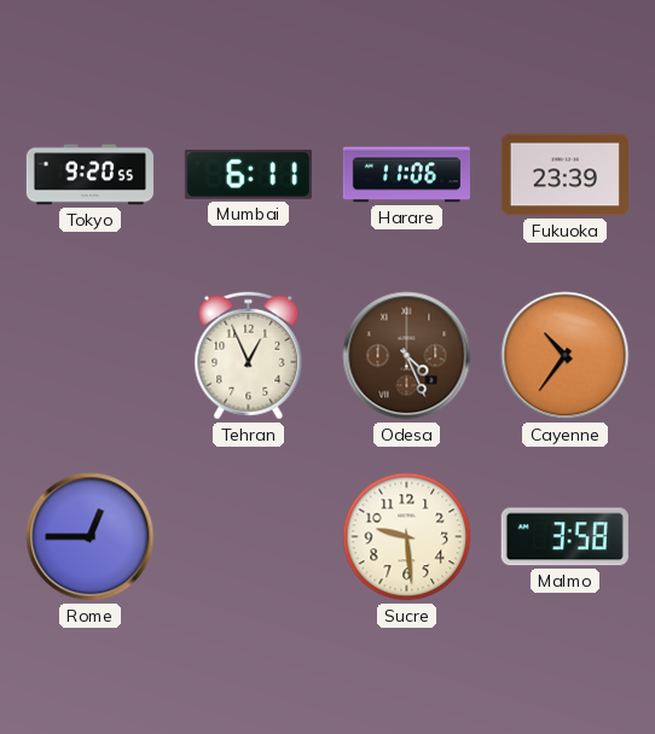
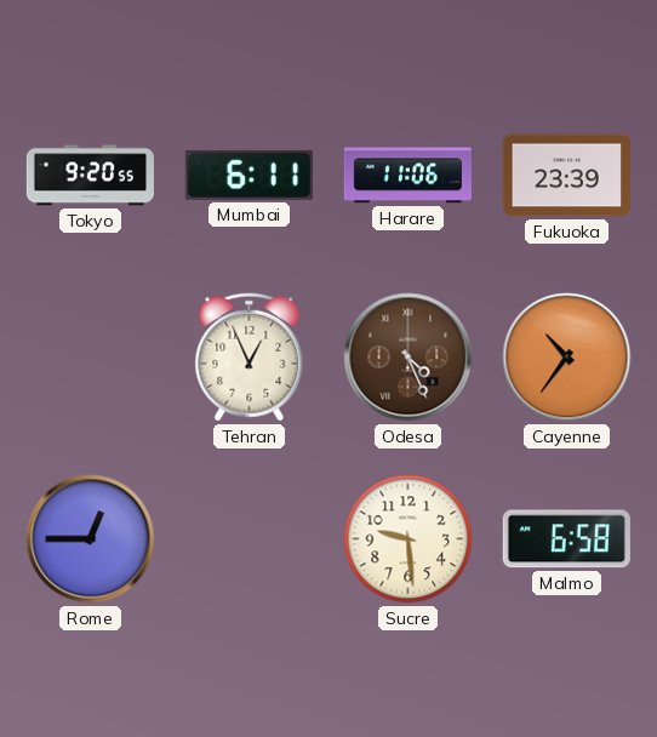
Malmo: 3:58 -> 6:58
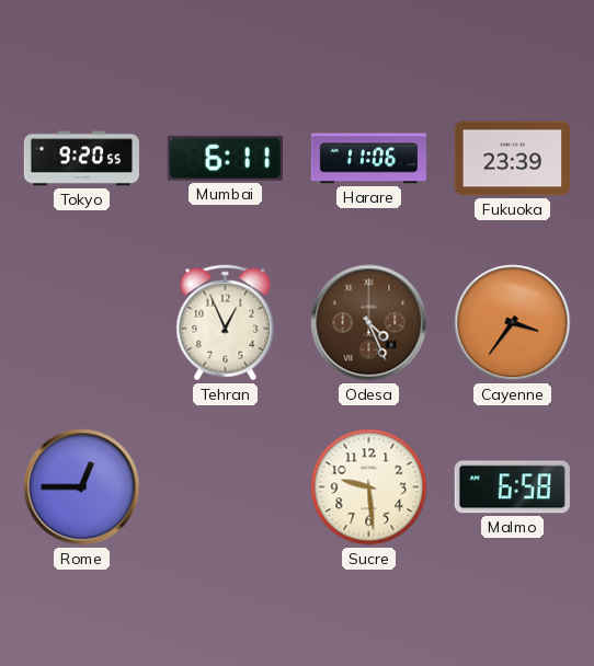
Cayenne: 10:36 -> 3:36
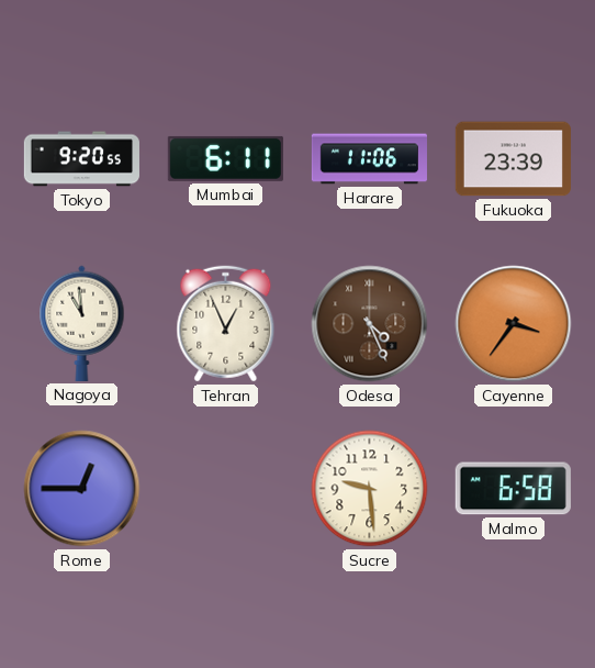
Nagoya: none -> 10:59
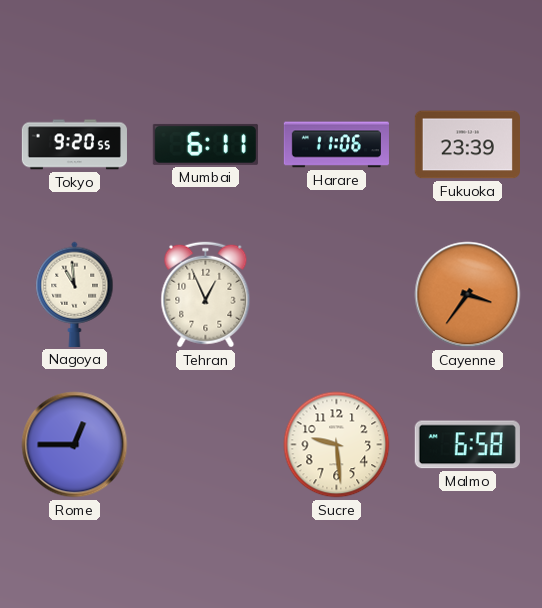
Odesa: 4:26 -> none
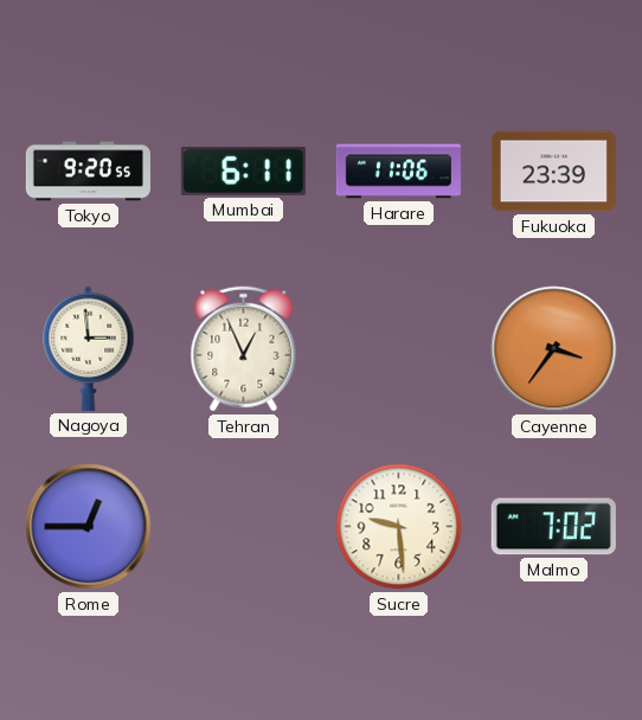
Nagoya: 10:59 -> 2:59
Malmo: 6:58 -> 7:02
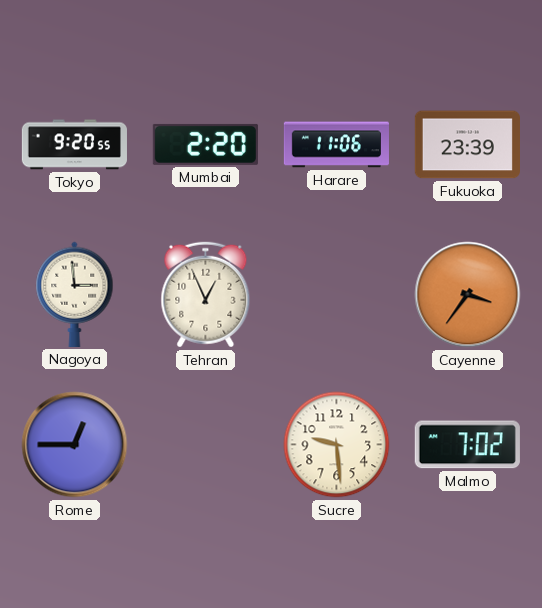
Mumbai: 6:11 -> 2:20
